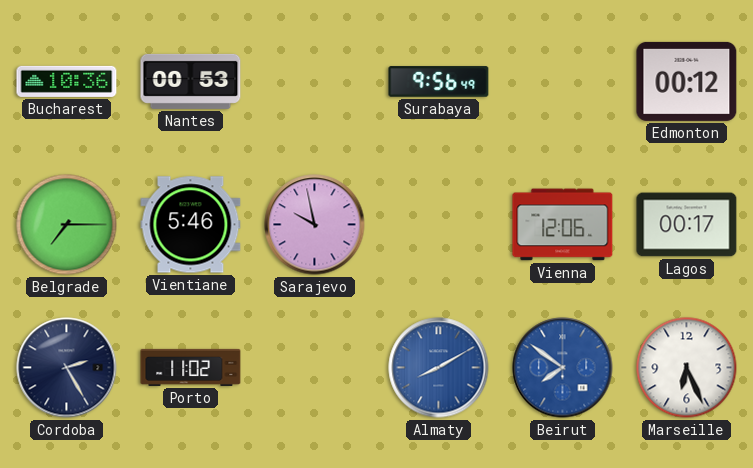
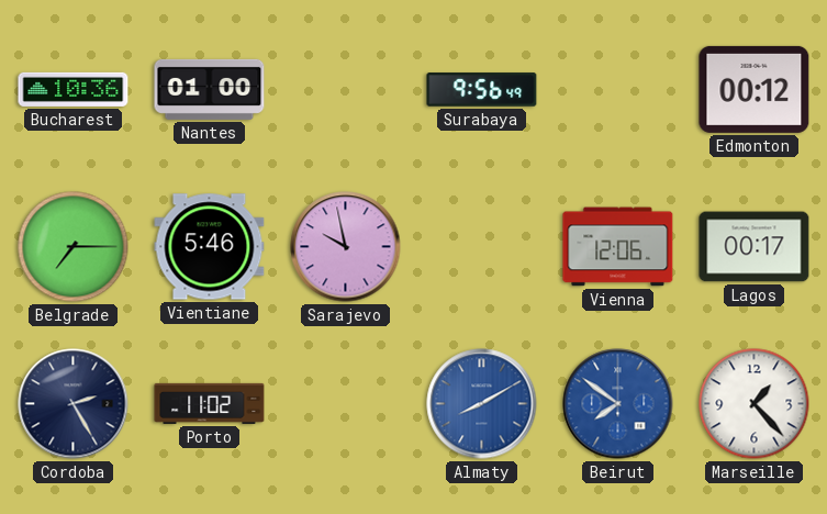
Nantes: 00:53 -> 01:00
Marseille: 6:26 -> 1:23
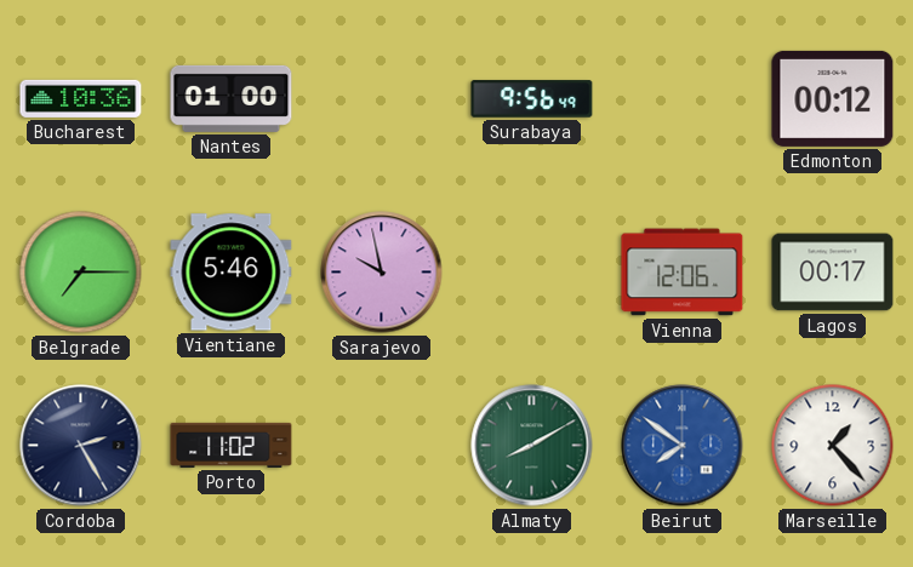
Almaty dial: blue -> green
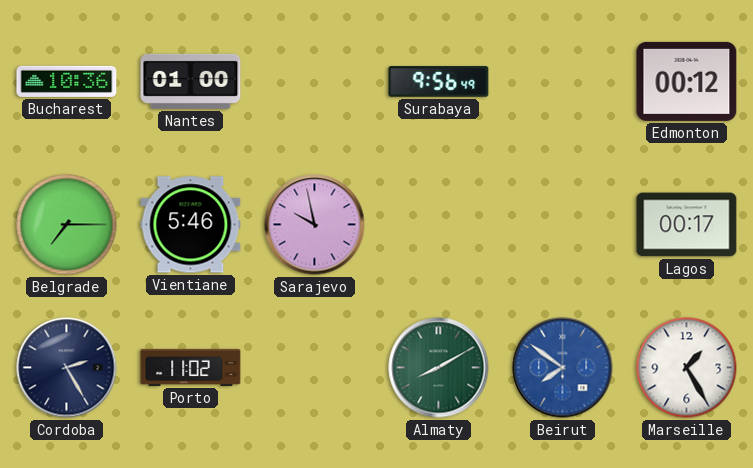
Vienna: 12:06 -> none
Marseille: 1:23 -> 1:25
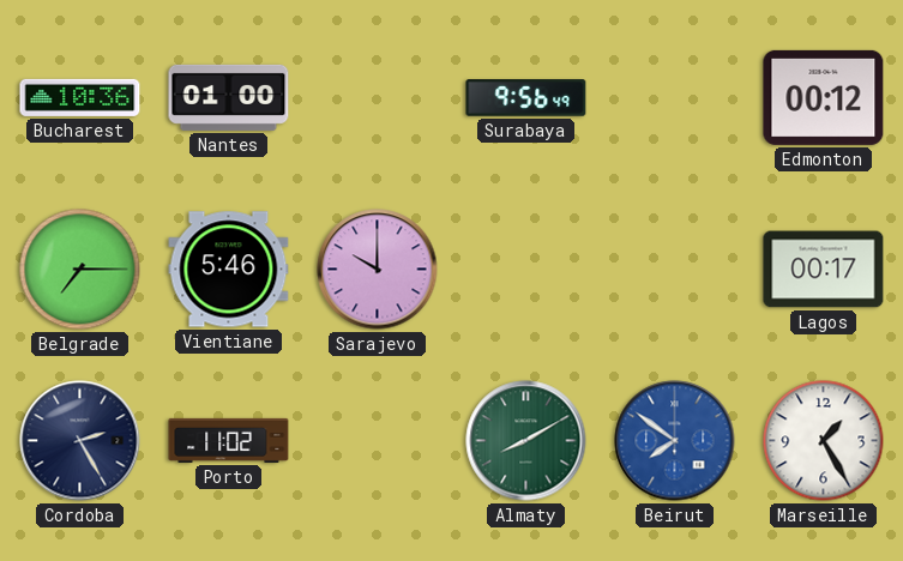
Sarajevo: 9:58 -> 10:00
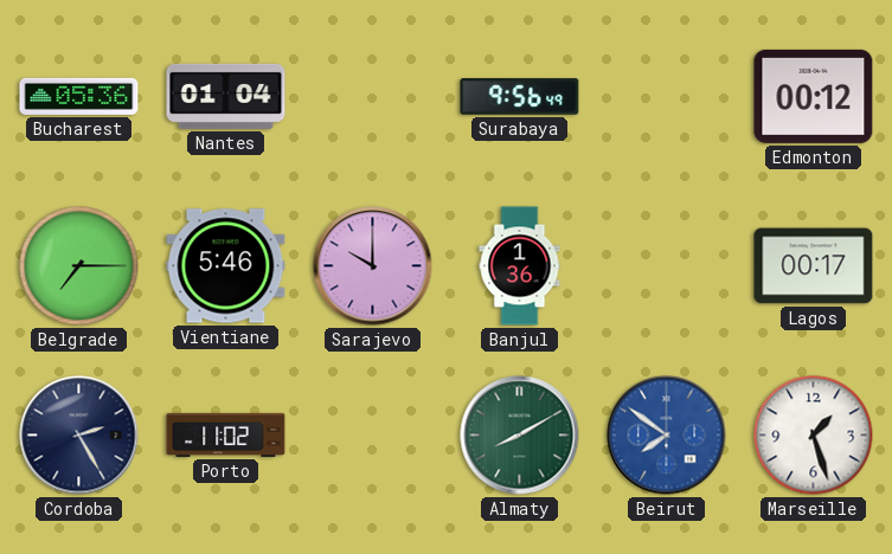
Bucharest: 10:36 -> 05:36
Nantes: 01:00 -> 01:04
Banjul: none -> 1:36
Marseille: 1:25 -> 1:27
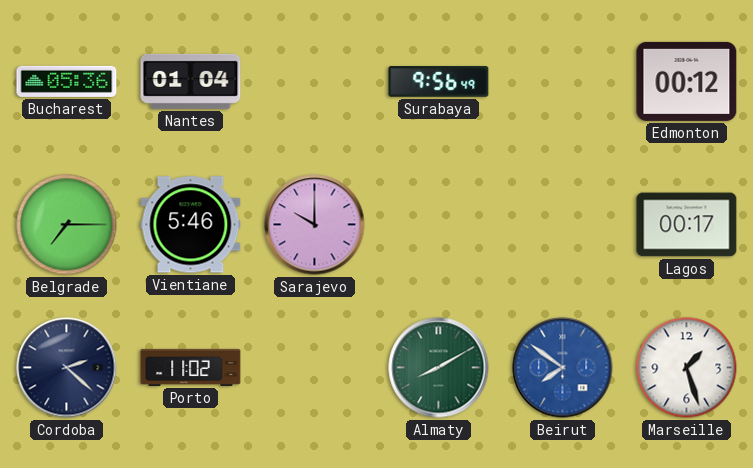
Banjul: 1:36 -> none
Cordoba: 2:25 -> 2:22
